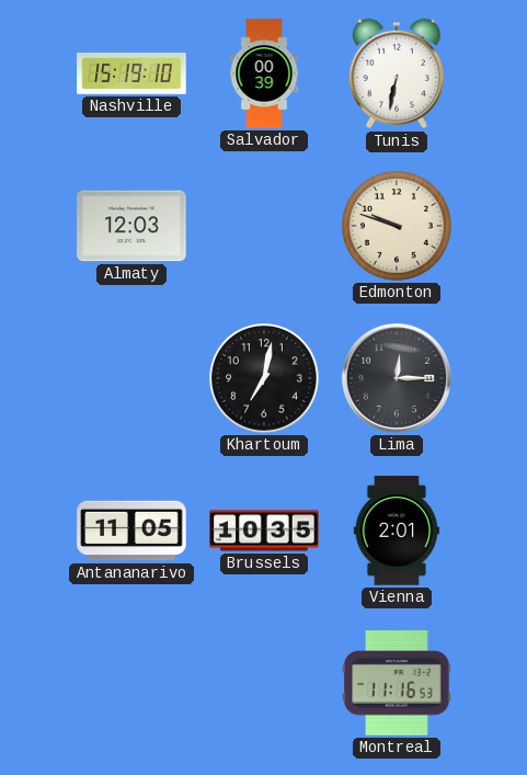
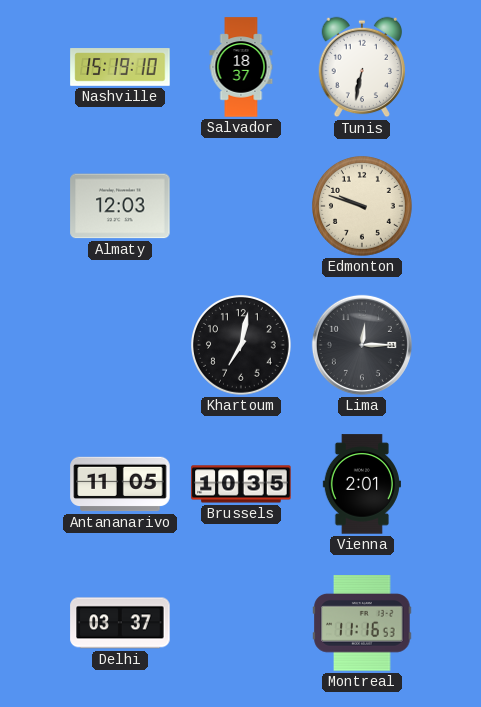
Salvador: 00:39 -> 18:37
Delhi: none -> 03:37
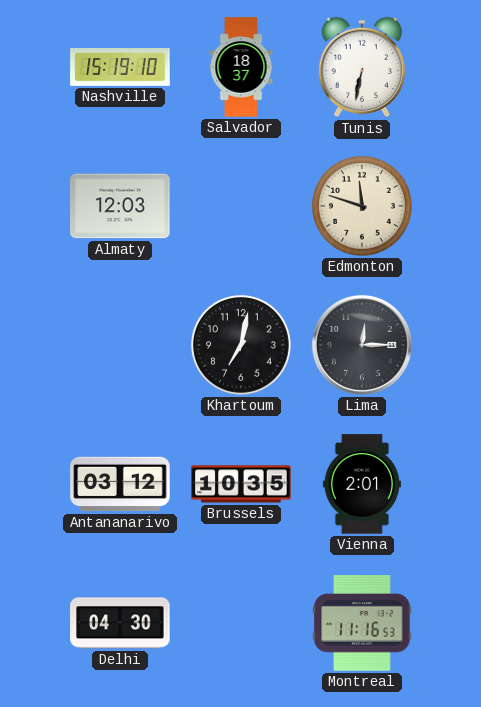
Edmonton: 9:48 -> 11:48
Antananarivo: 11:05 -> 03:12
Delhi: 03:37 -> 04:30
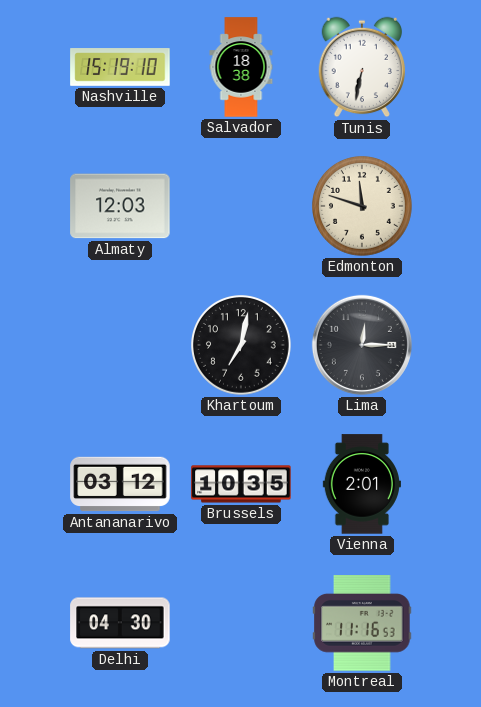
Salvador: 18:37 -> 18:38
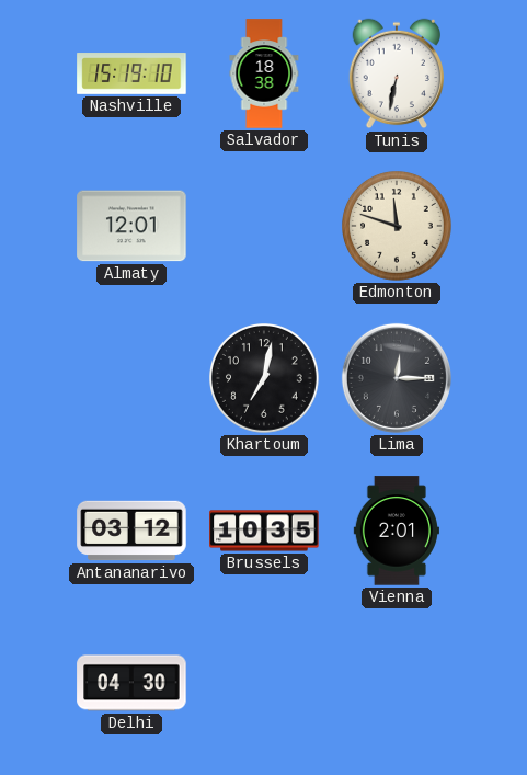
Almaty: 12:03 -> 12:01
Montreal: 11:16 -> none
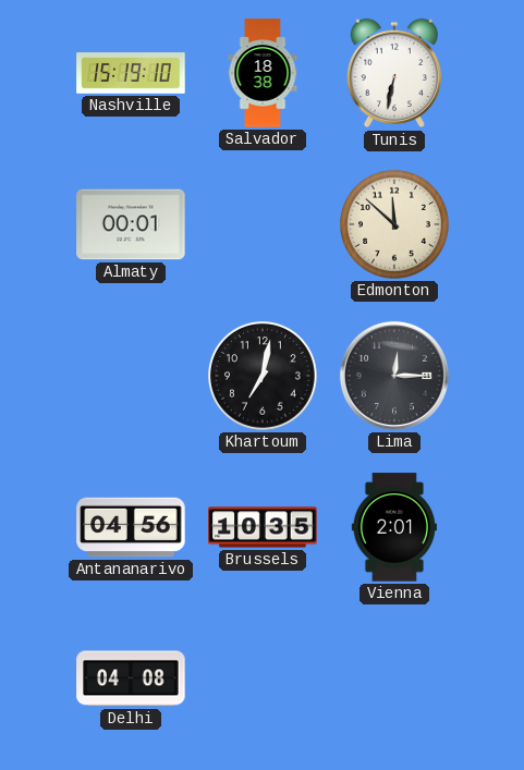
Almaty: 12:01 -> 00:01
Edmonton: 11:48 -> 11:52
Antananarivo: 03:12 -> 04:56
Delhi: 04:30 -> 04:08
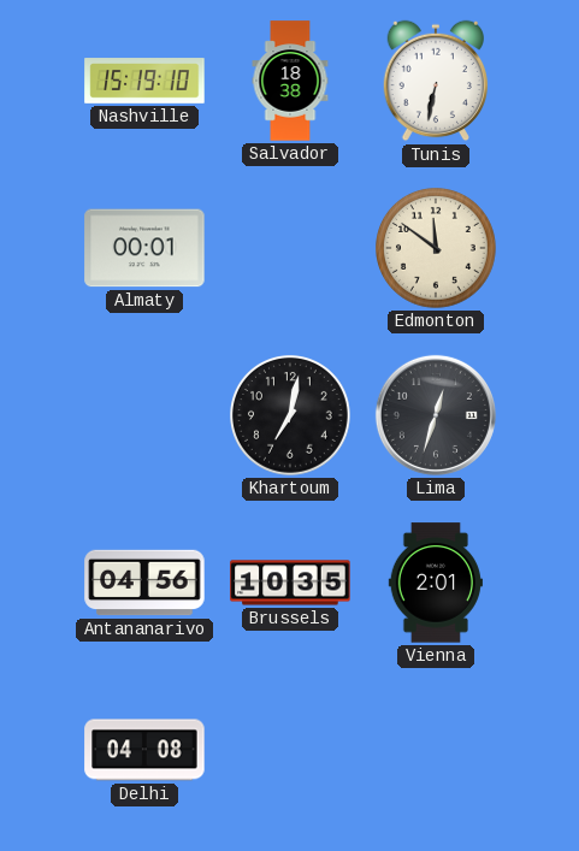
Edmonton: 11:52 -> 11:51
Lima: 12:15 -> 12:33
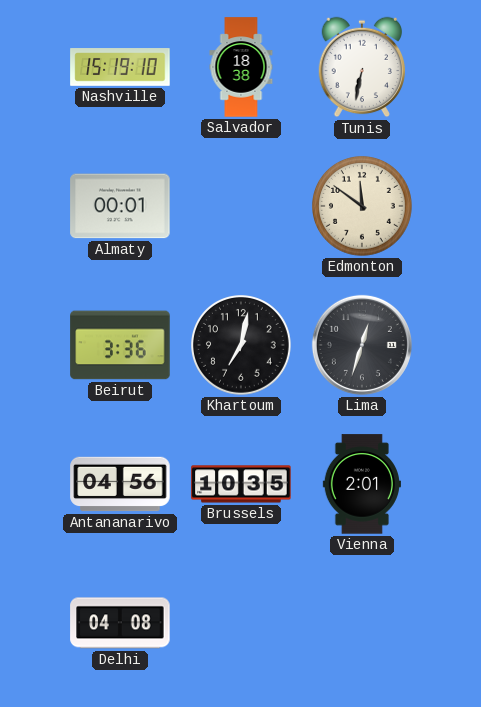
Beirut: none -> 3:36
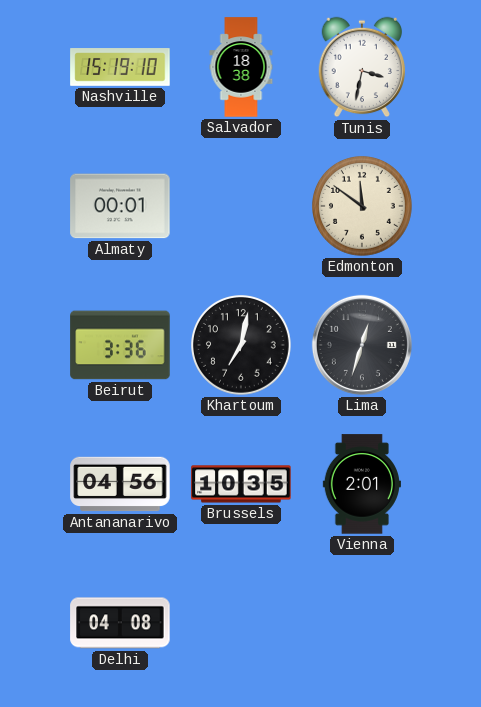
Tunis: 6:32 -> 3:32
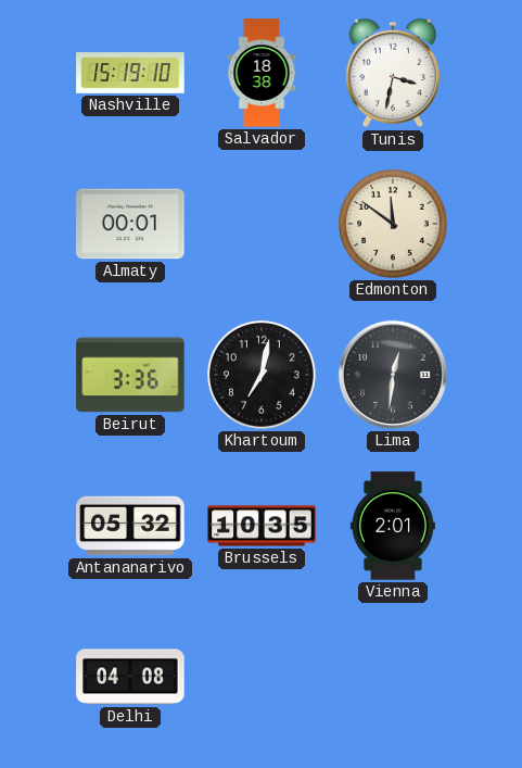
Lima: 12:33 -> 12:31
Antananarivo: 04:56 -> 05:32
